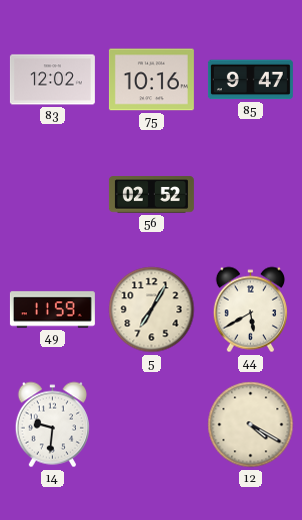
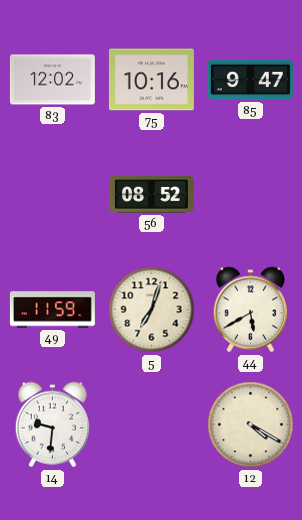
56: 02:52 -> 08:52
5: 7:05 -> 7:03
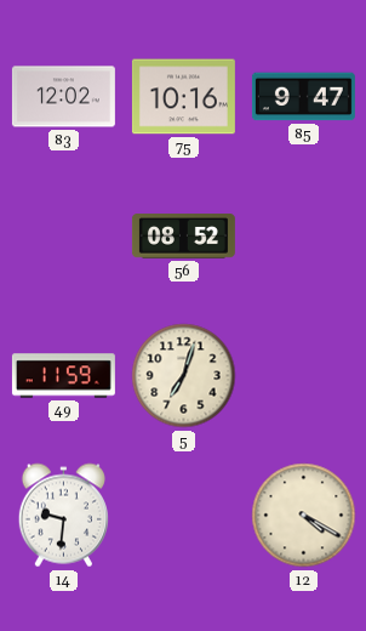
44: 5:40 -> none
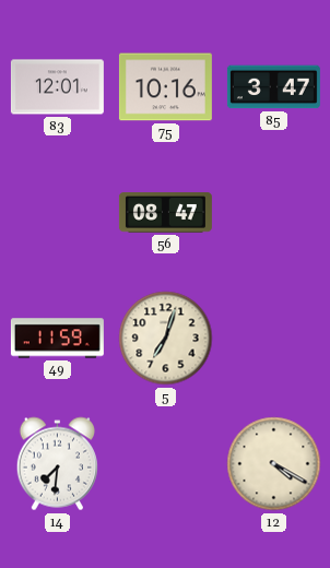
83: 12:02 -> 12:01
85: 9:47 -> 3:47
56: 08:52 -> 08:47
14: 9:31 -> 7:31
